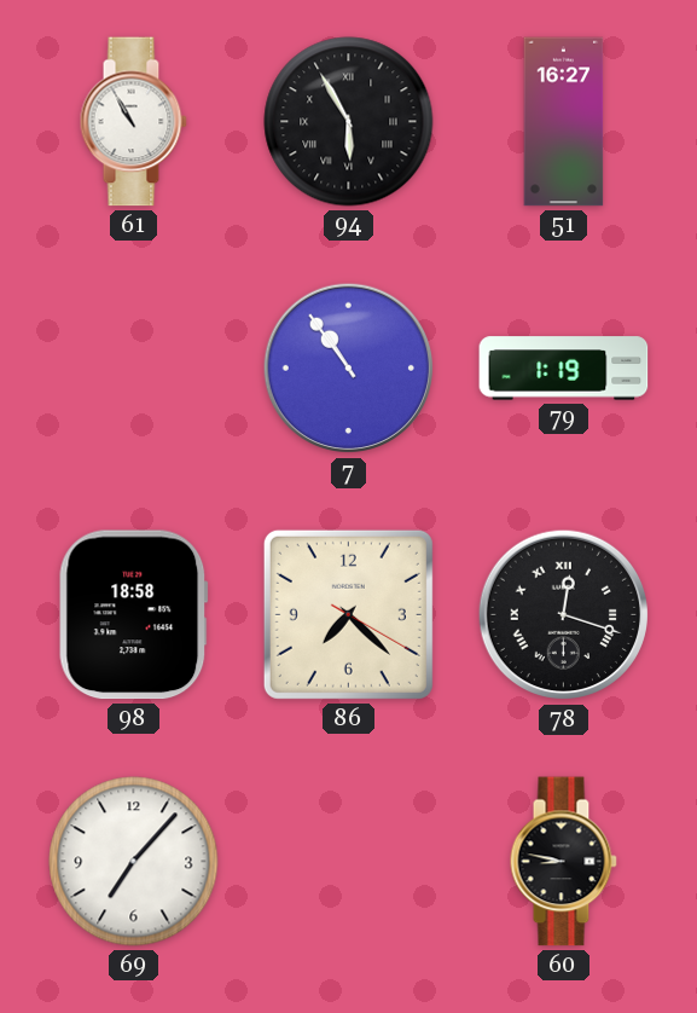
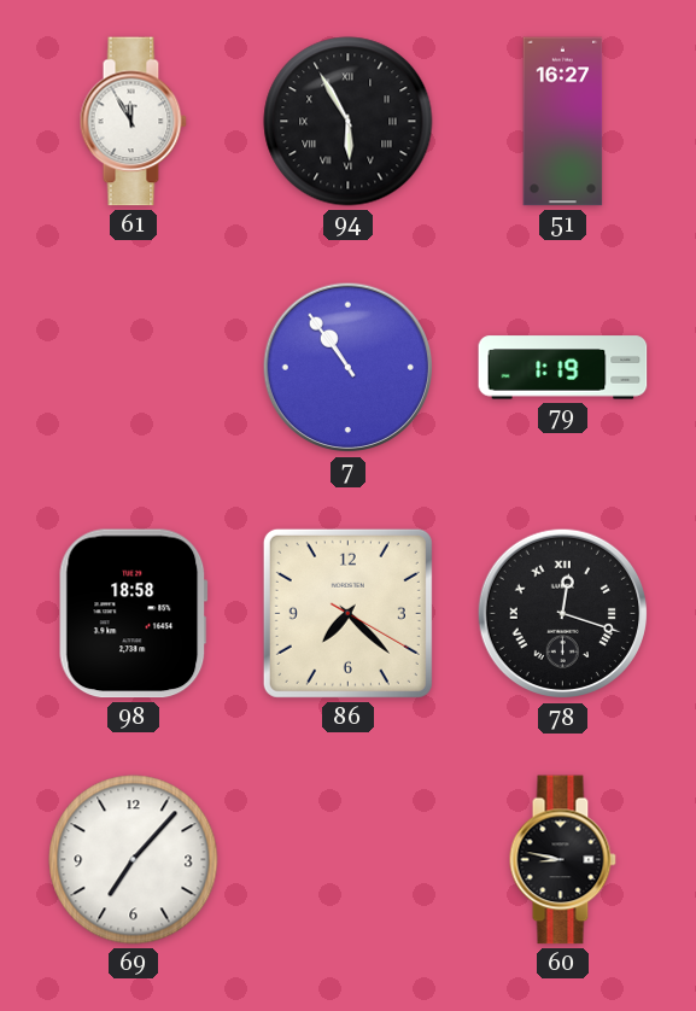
61: 10:55 -> 11:55
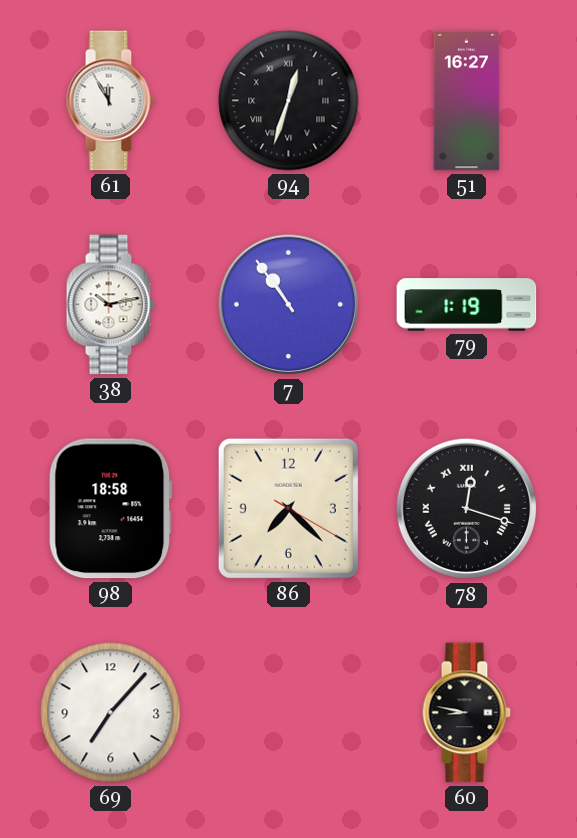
94: 5:55 -> 12:33
38: none -> 10:13
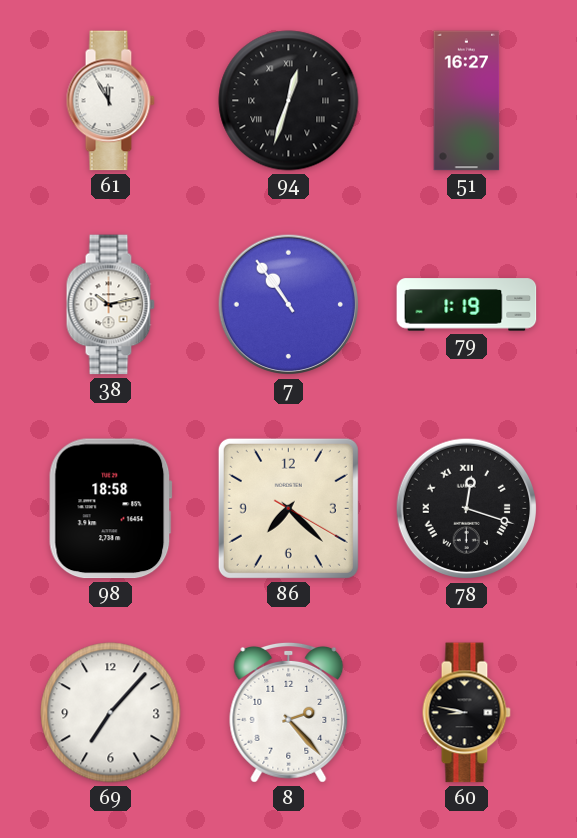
8: none -> 2:23
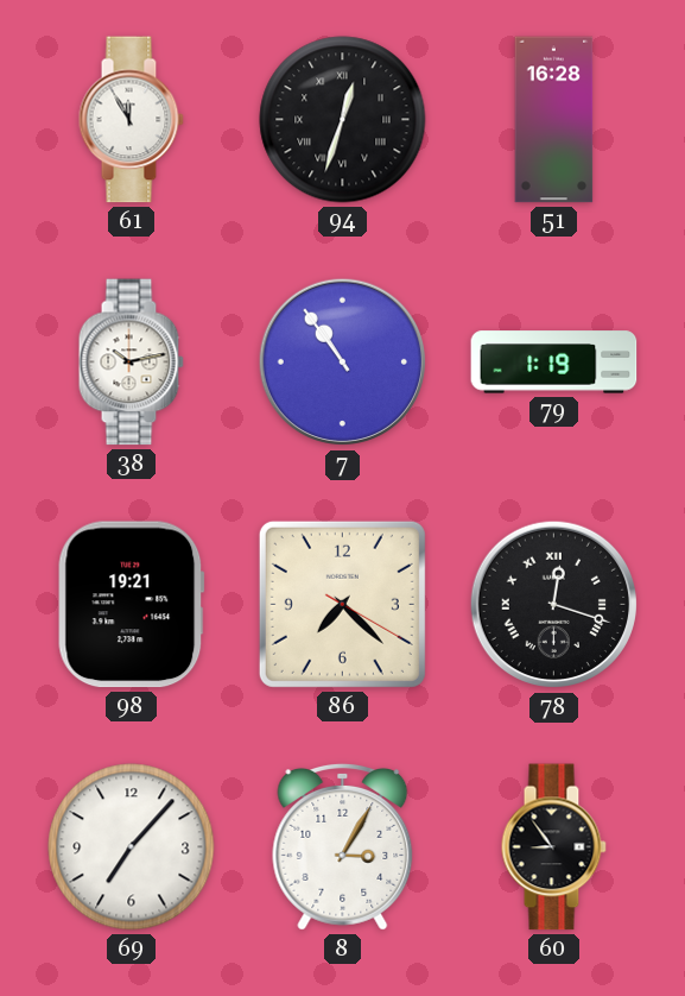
51: 16:27 -> 16:28
98: 18:58 -> 19:21
8: 2:23 -> 3:05
60: 8:47 -> 8:54
